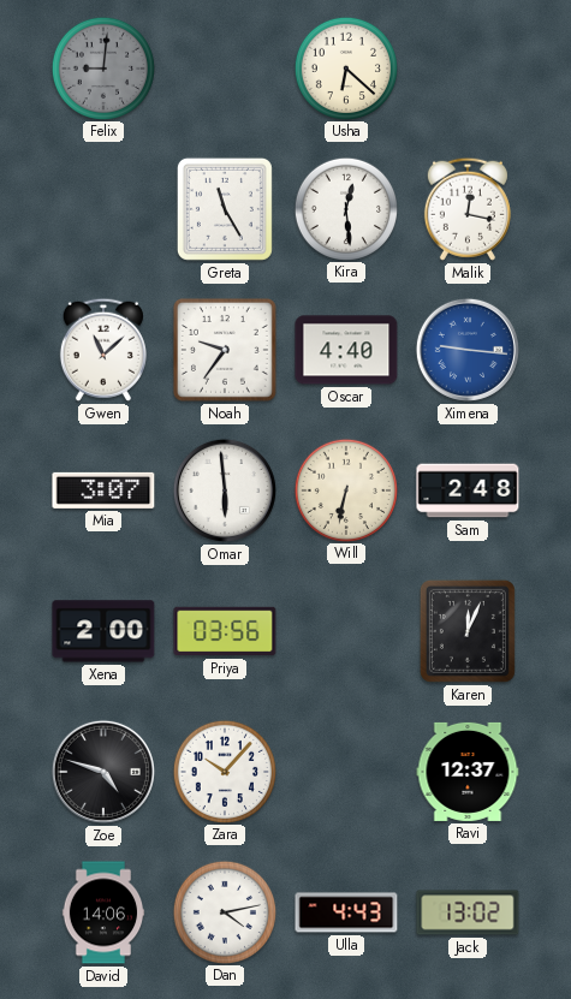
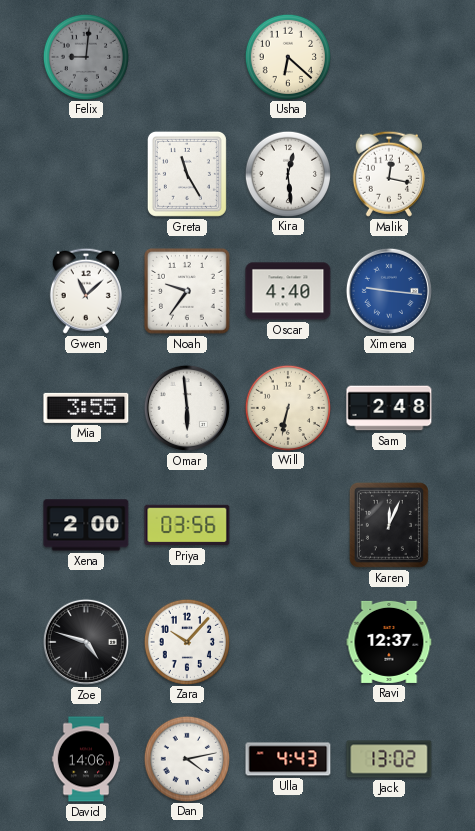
Mia: 3:07 -> 3:55
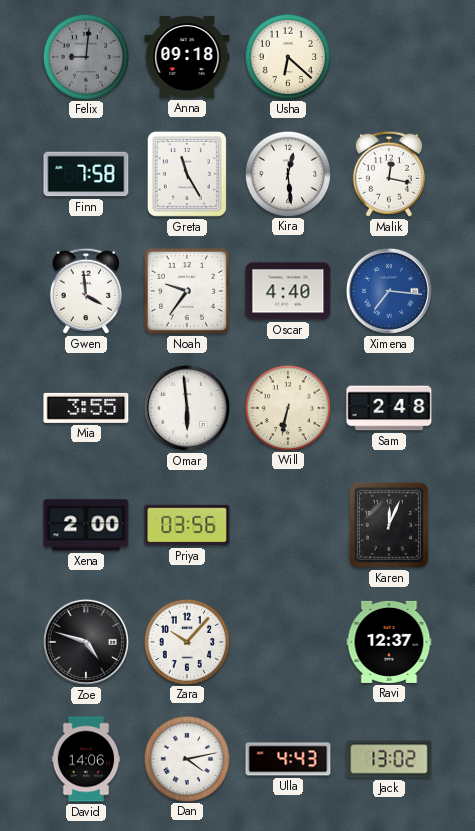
Anna: none -> 09:18
Finn: none -> 7:58
Gwen: 11:08 -> 3:59
Ximena: 9:16 -> 7:16
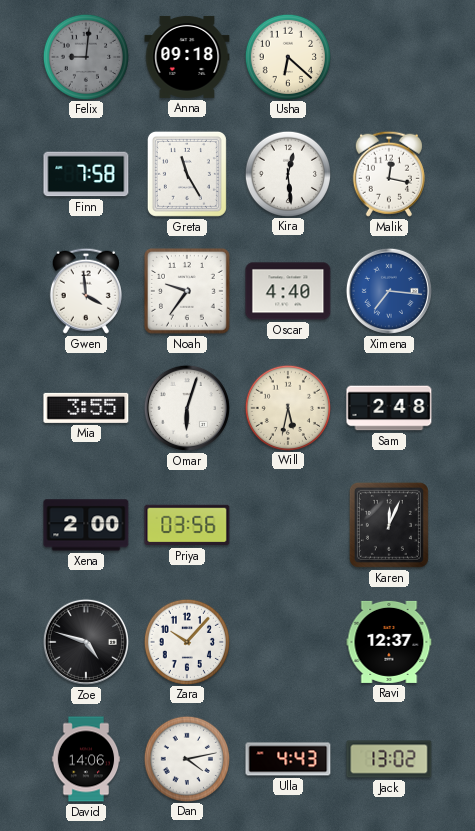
Omar: 5:59 -> 6:03
Will: 6:32 -> 5:32
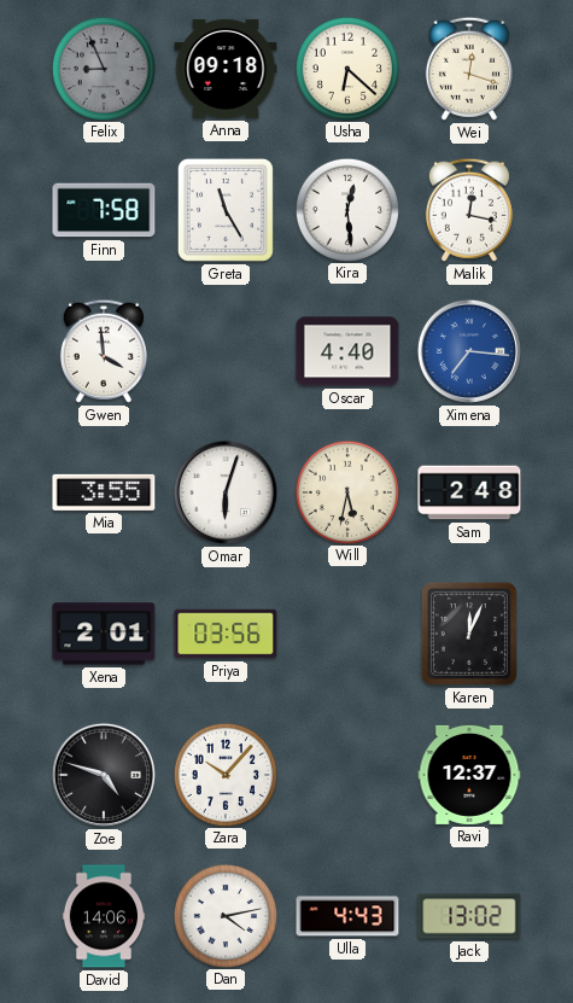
Felix: 9:01 -> 8:56
Wei: none -> 12:18
Noah: 9:36 -> none
Xena: 2:00 -> 2:01
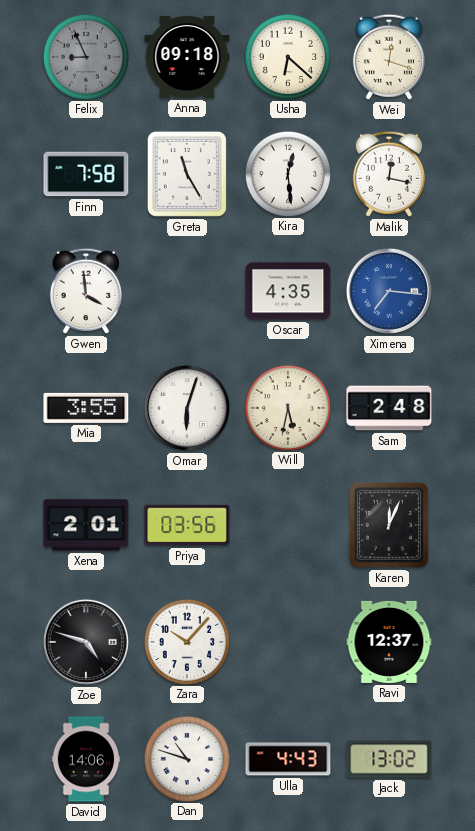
Oscar: 4:40 -> 4:35
Dan: 4:13 -> 10:48
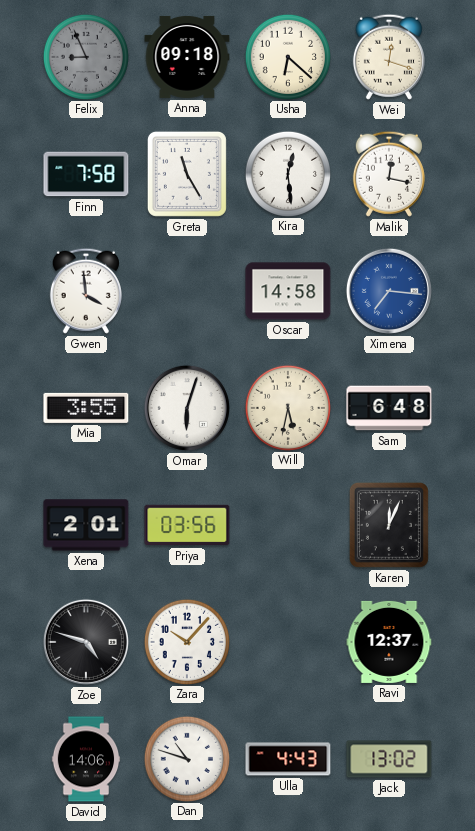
Oscar: 4:35 -> 14:58
Sam: 2:48 -> 6:48
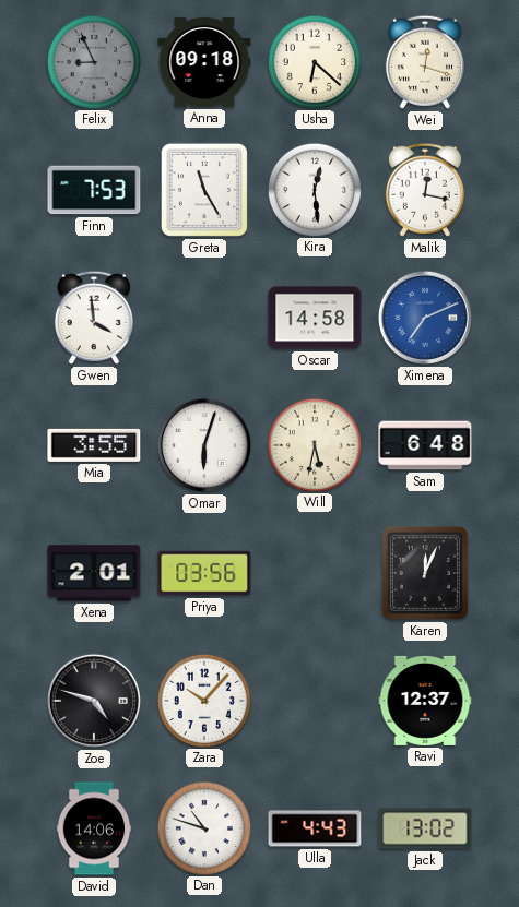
Finn: 7:58 -> 7:53
Ximena: 7:16 -> 7:11
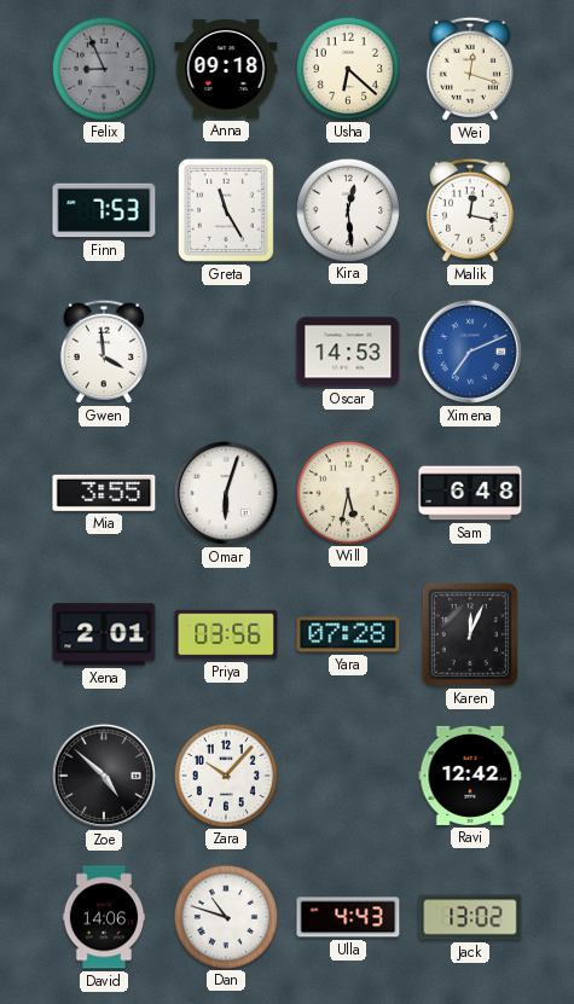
Oscar: 14:58 -> 14:53
Yara: none -> 07:28
Zoe: 4:48 -> 4:52
Ravi: 12:37 -> 12:42
